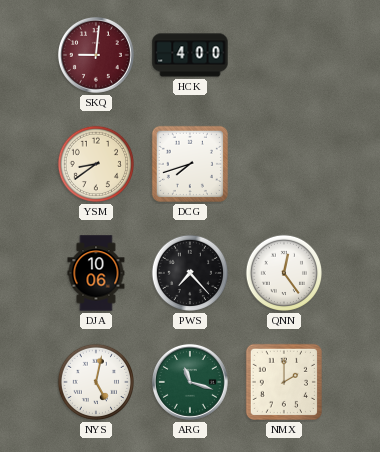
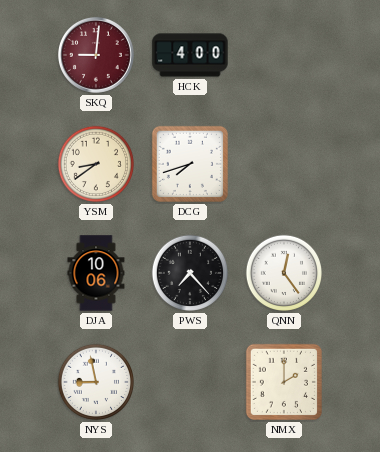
NYS: 5:02 -> 8:58
ARG: 11:18 -> none
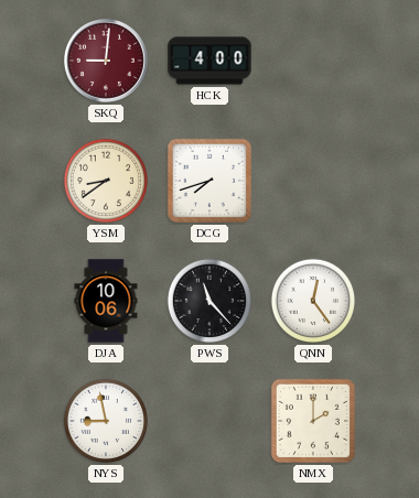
PWS: 7:23 -> 11:23
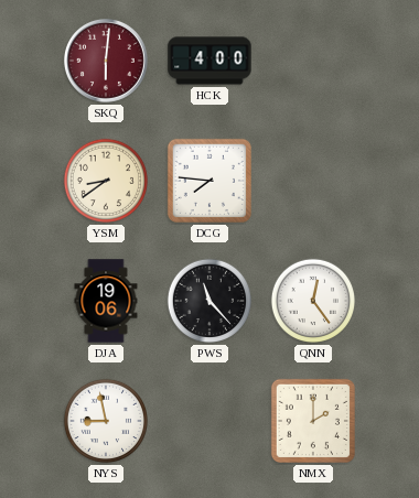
SKQ: 9:01 -> 6:01
DCG: 7:42 -> 7:46
DJA: 10:06 -> 19:06
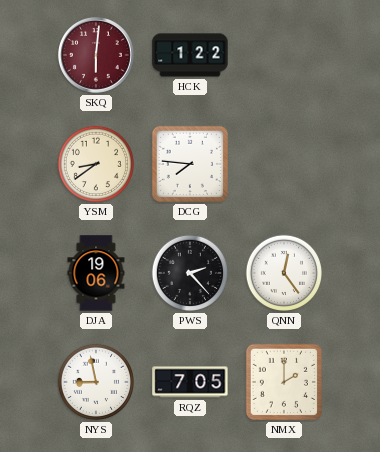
HCK: 4:00 -> 1:22
PWS: 11:23 -> 2:23
RQZ: none -> 7:05
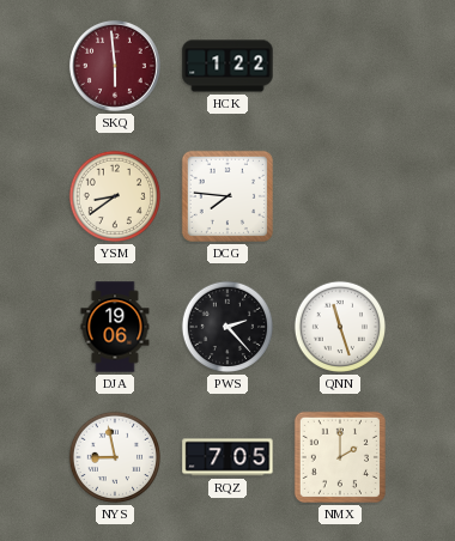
SKQ: 6:01 -> 5:59
QNN: 12:24 -> 11:27
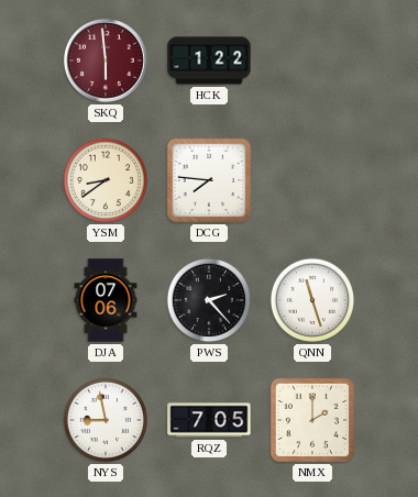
DJA: 19:06 -> 07:06
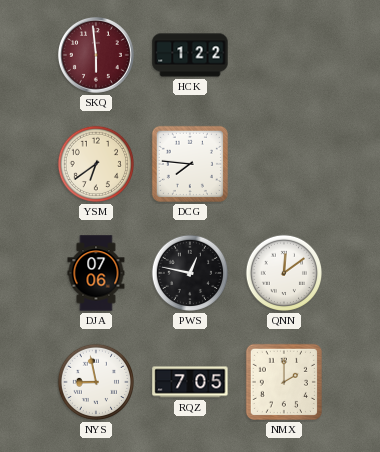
YSM: 8:39 -> 6:39
PWS: 2:23 -> 12:47
QNN: 11:27 -> 12:09
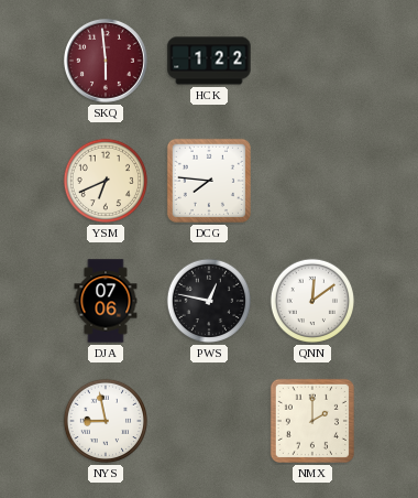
YSM: 6:39 -> 6:41
RQZ: 7:05 -> none
